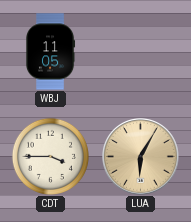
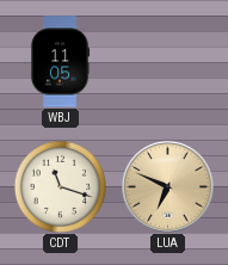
CDT: 3:45 -> 11:18
LUA: 6:05 -> 6:49
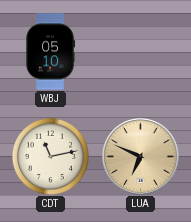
WBJ: 11:05 -> 05:10
CDT: 11:18 -> 11:13
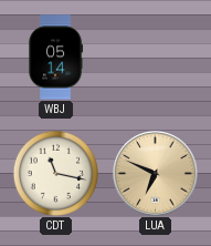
WBJ: 05:10 -> 05:14
CDT: 11:13 -> 11:17
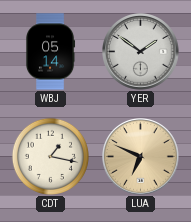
YER: none -> 1:51
CDT: 11:17 -> 1:17
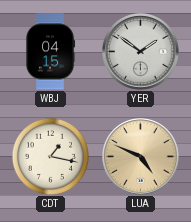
WBJ: 05:14 -> 04:15
LUA: 6:49 -> 4:49
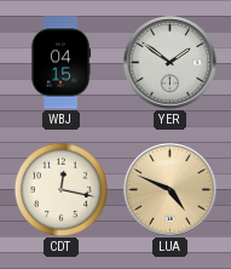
CDT: 1:17 -> 12:17
